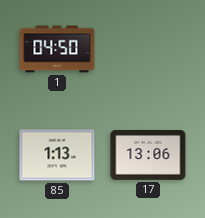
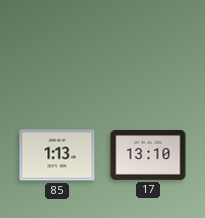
1: 04:50 -> none
17: 13:06 -> 13:10
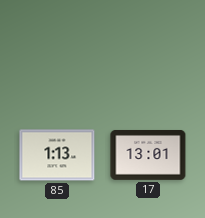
17: 13:10 -> 13:01
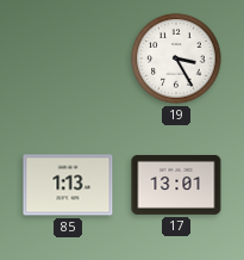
19: none -> 3:25
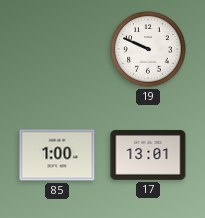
19: 3:25 -> 9:49
85: 1:13 -> 1:00
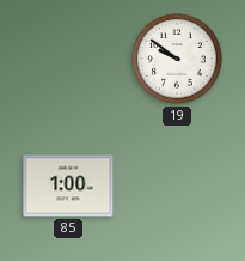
19: 9:49 -> 9:51
17: 13:01 -> none
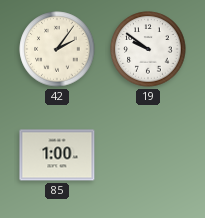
42: none -> 2:06
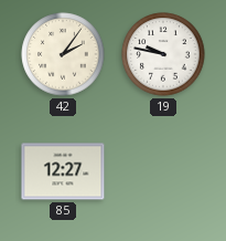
19: 9:51 -> 9:47
85: 1:00 -> 12:27
